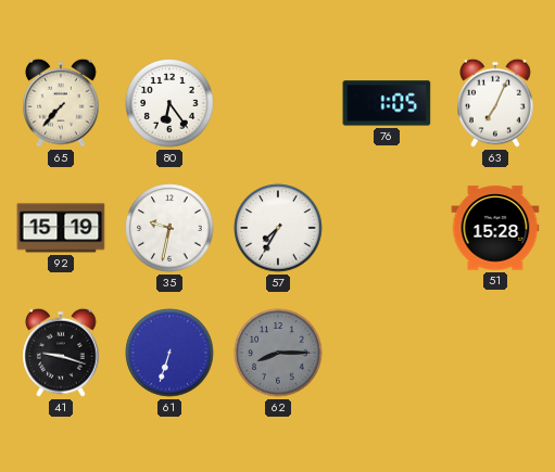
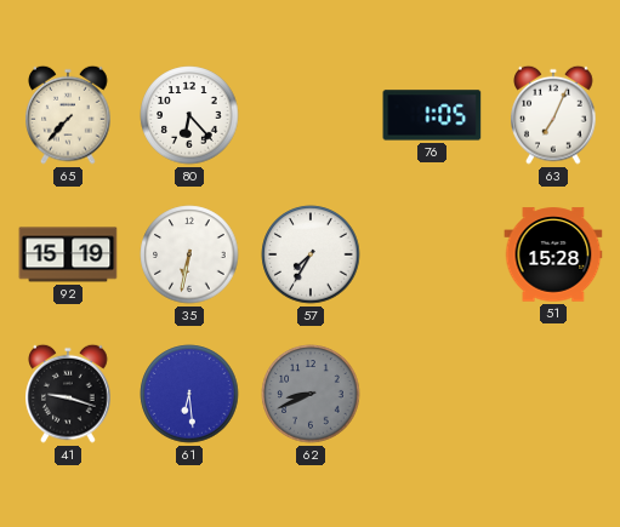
80: 6:24 -> 6:23
35: 9:32 -> 6:32
61: 6:33 -> 6:29
62: 8:15 -> 8:41
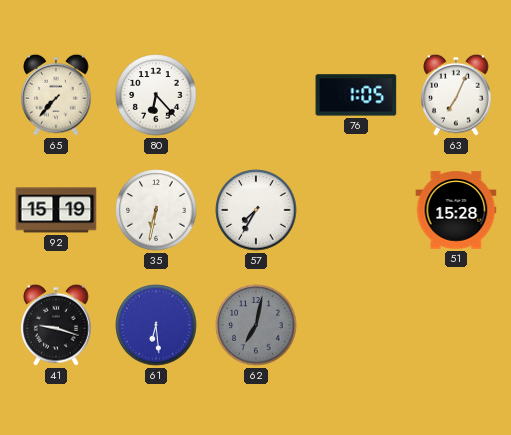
62: 8:41 -> 7:02
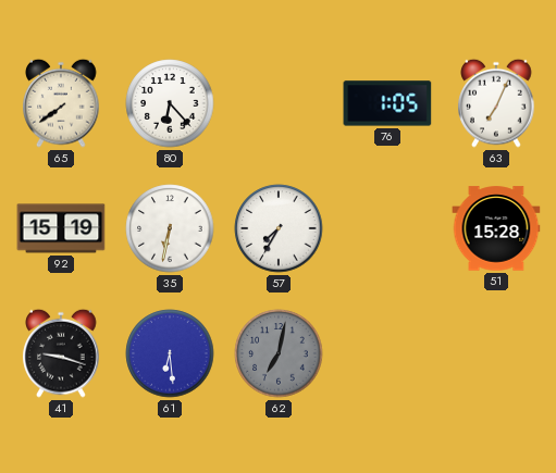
65: 7:37 -> 7:39
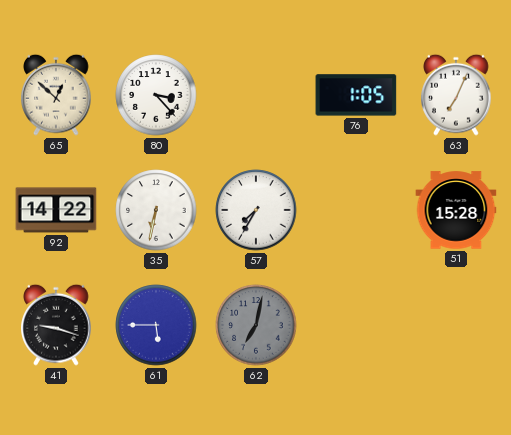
65: 7:39 -> 12:52
80: 6:23 -> 3:23
92: 15:19 -> 14:22
61: 6:29 -> 5:45
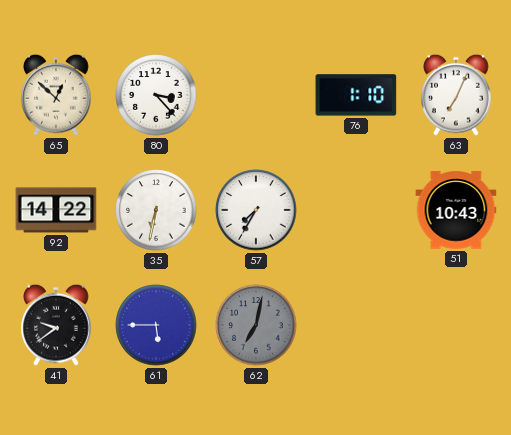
76: 1:05 -> 1:10
51: 15:28 -> 10:43
41: 9:18 -> 9:39
